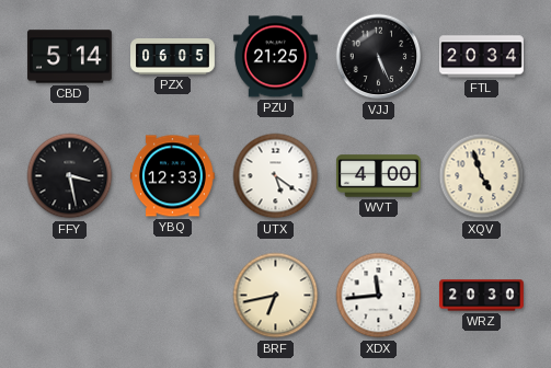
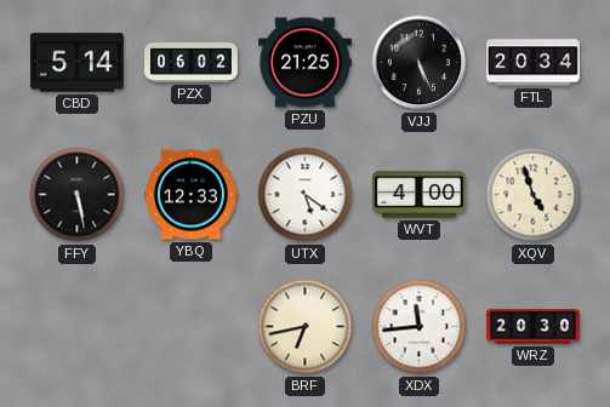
PZX: 06:05 -> 06:02
FFY: 3:28 -> 5:28
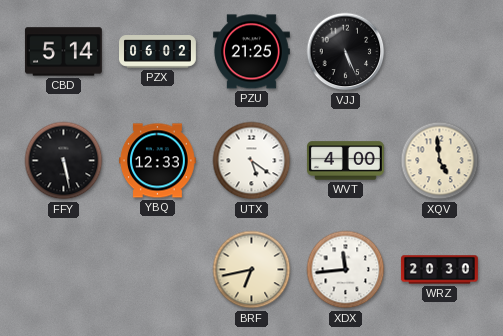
FTL: 20:34 -> none
XQV: 4:57 -> 4:59
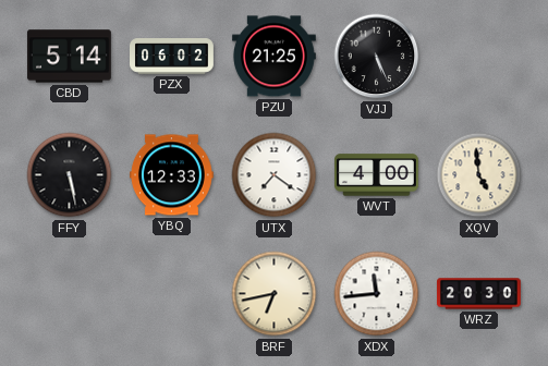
UTX: 5:21 -> 7:21
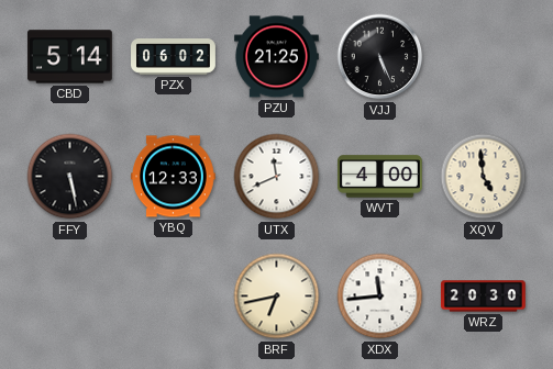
UTX: 7:21 -> 11:41
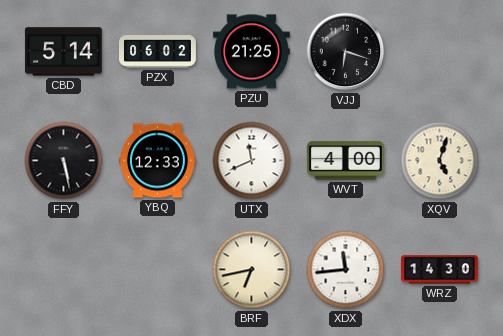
VJJ: 5:26 -> 6:18
XQV: 4:59 -> 5:03
WRZ: 20:30 -> 14:30
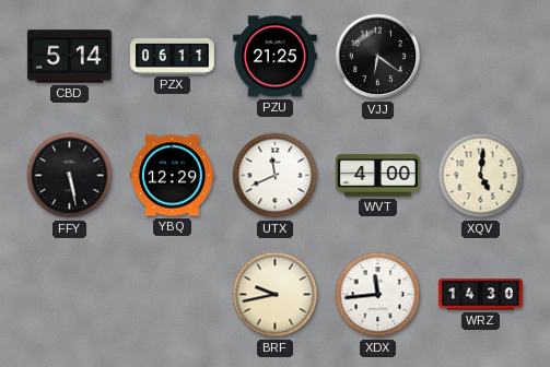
PZX: 06:02 -> 06:11
VJJ: 6:18 -> 6:21
YBQ: 12:33 -> 12:29
XQV: 5:03 -> 5:01
BRF: 6:43 -> 9:43
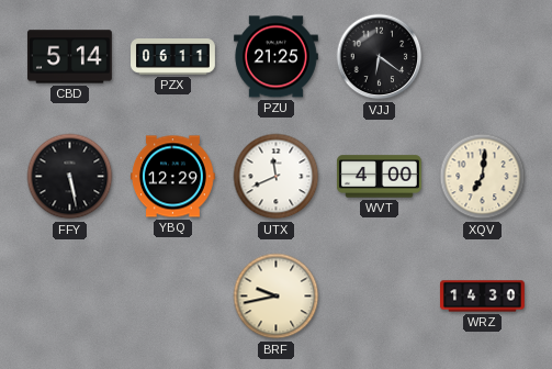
XQV: 5:01 -> 7:01
XDX: 11:44 -> none
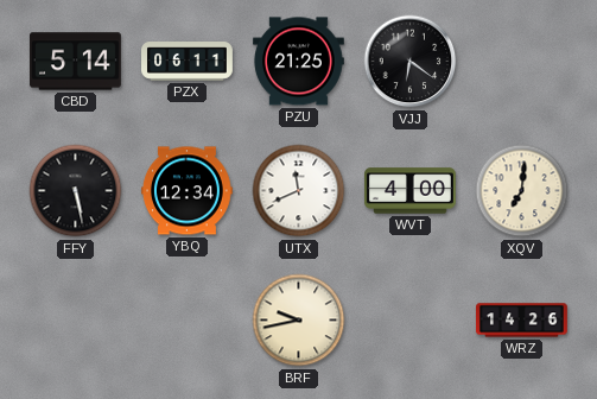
YBQ: 12:29 -> 12:34
WRZ: 14:30 -> 14:26
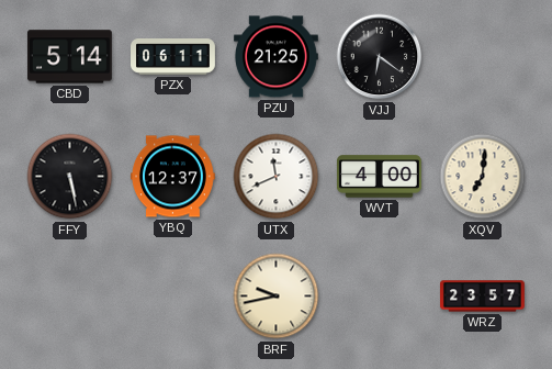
YBQ: 12:34 -> 12:37
WRZ: 14:26 -> 23:57
